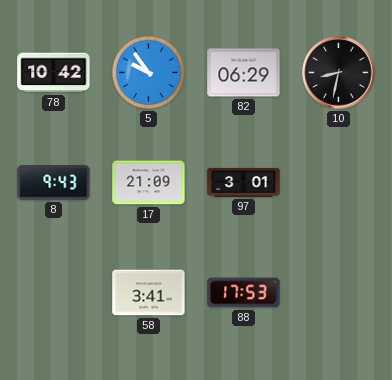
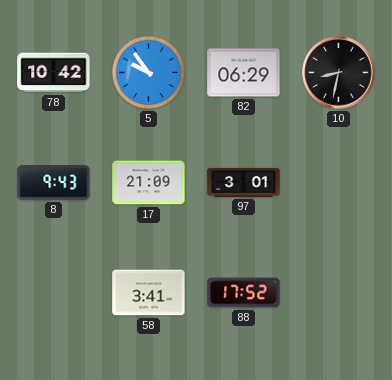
88: 17:53 -> 17:52
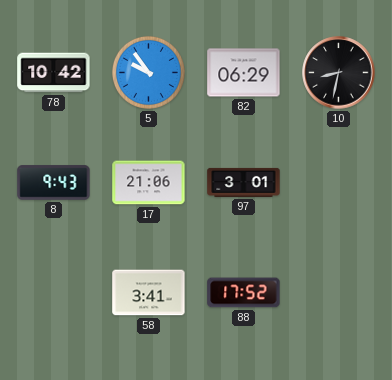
17: 21:09 -> 21:06
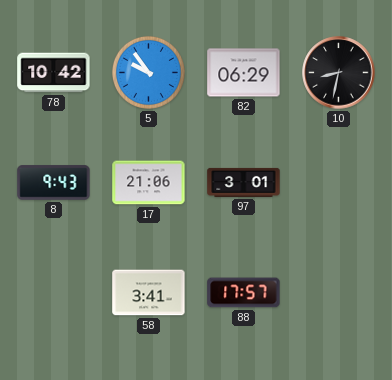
88: 17:52 -> 17:57
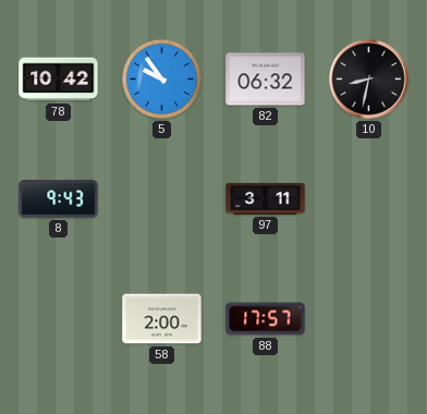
82: 06:29 -> 06:32
17: 21:06 -> none
97: 3:01 -> 3:11
58: 3:41 -> 2:00
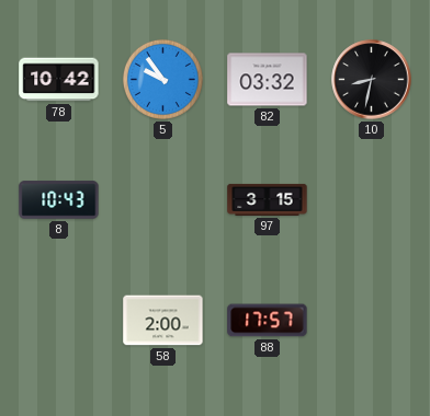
82: 06:32 -> 03:32
8: 9:43 -> 10:43
97: 3:11 -> 3:15
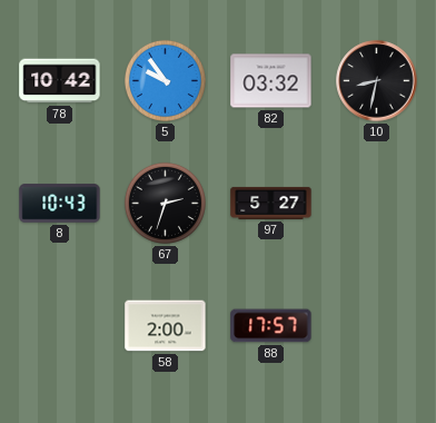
67: none -> 2:33
97: 3:15 -> 5:27
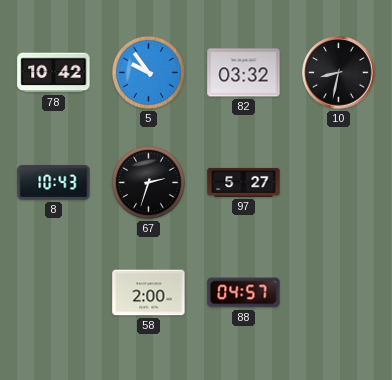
88: 17:57 -> 04:57
